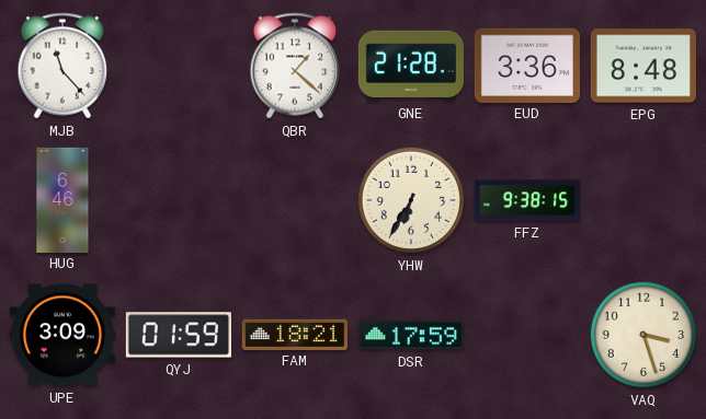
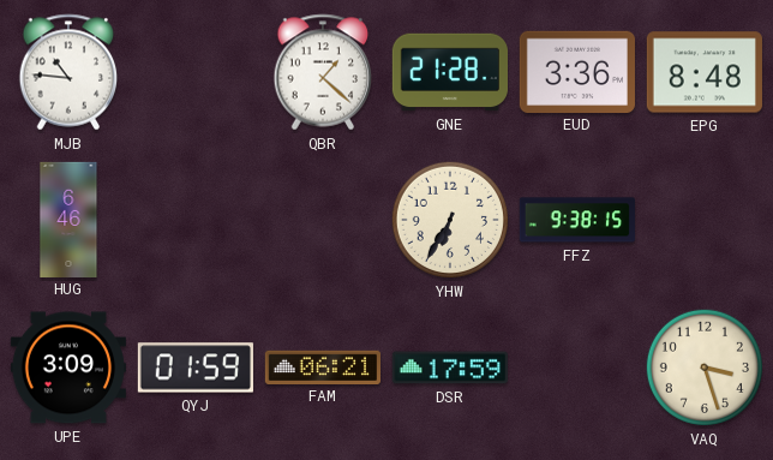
MJB: 11:23 -> 10:46
FAM: 18:21 -> 06:21
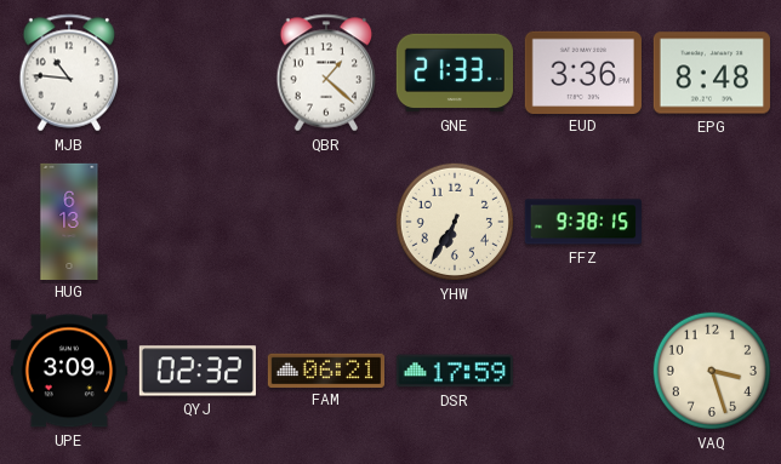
GNE: 21:28 -> 21:33
HUG: 6:46 -> 6:13
QYJ: 01:59 -> 02:32
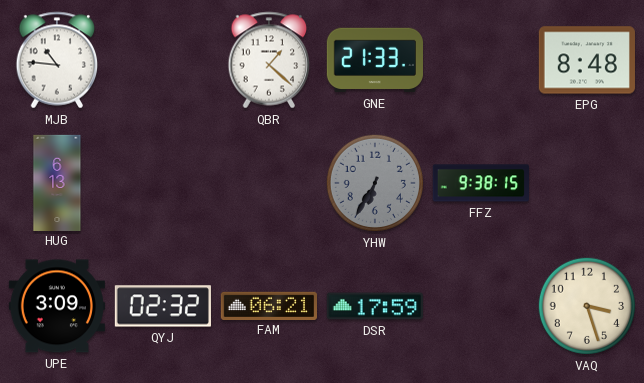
EUD: 3:36 -> none
YHW dial: cream -> grey
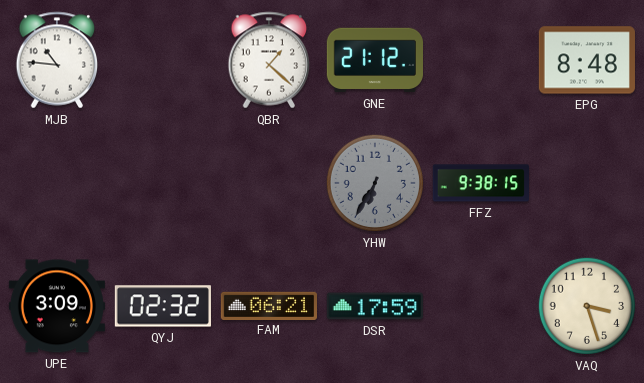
GNE: 21:33 -> 21:12
HUG: 6:13 -> none
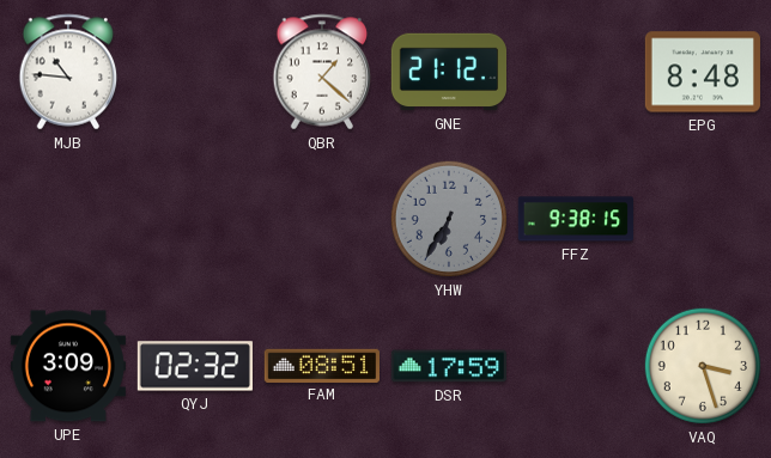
FAM: 06:21 -> 08:51
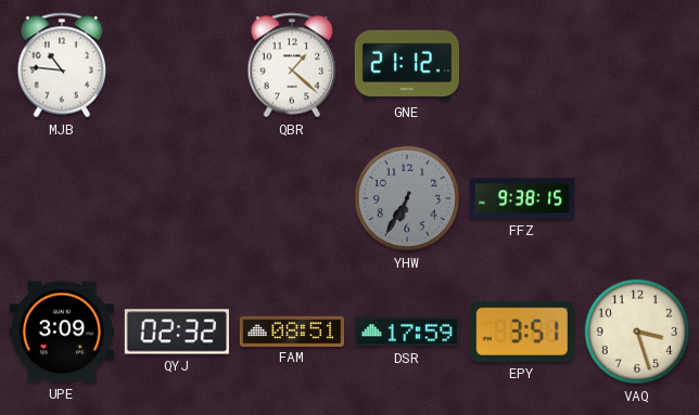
EPG: 8:48 -> none
EPY: none -> 3:51
